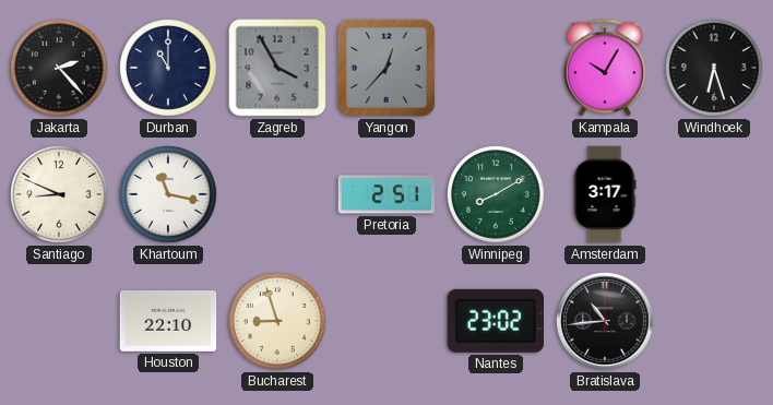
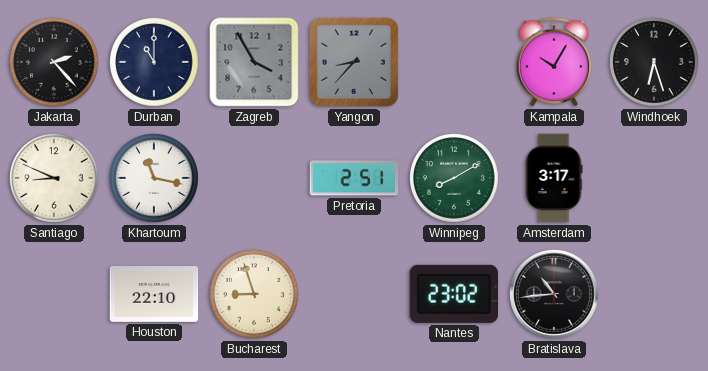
Yangon: 12:37 -> 8:37
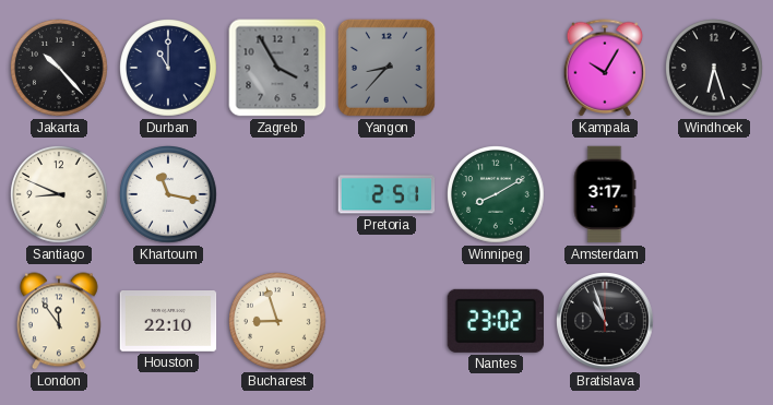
Jakarta: 2:23 -> 10:23
London: none -> 11:54
Bratislava: 10:44 -> 10:57
